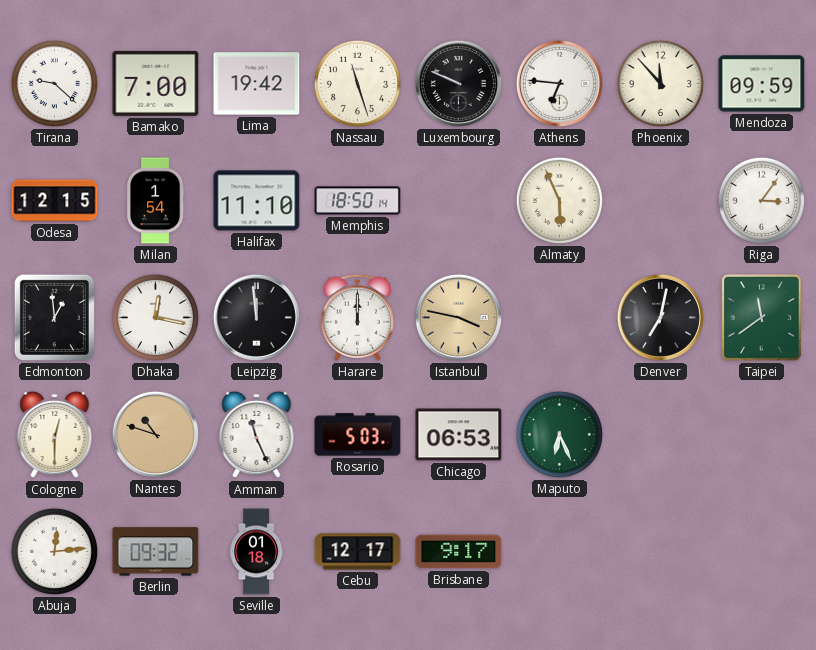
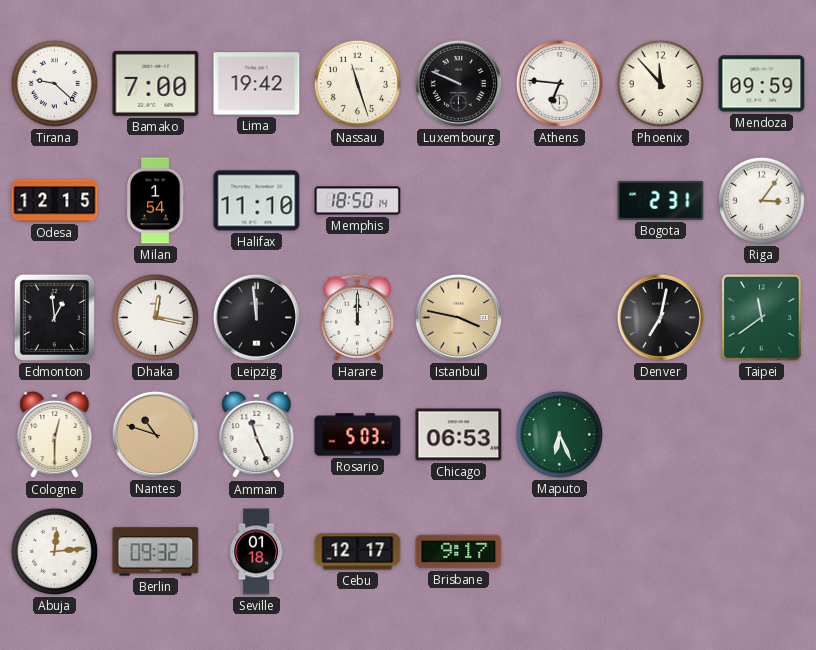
Almaty: 5:56 -> none
Bogota: none -> 2:31
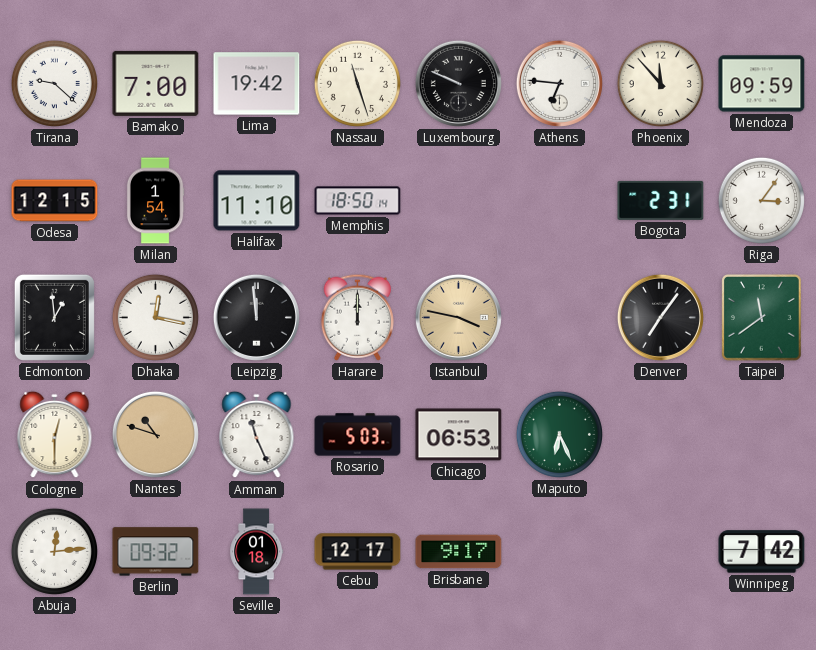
Denver: 7:02 -> 7:06
Winnipeg: none -> 7:42
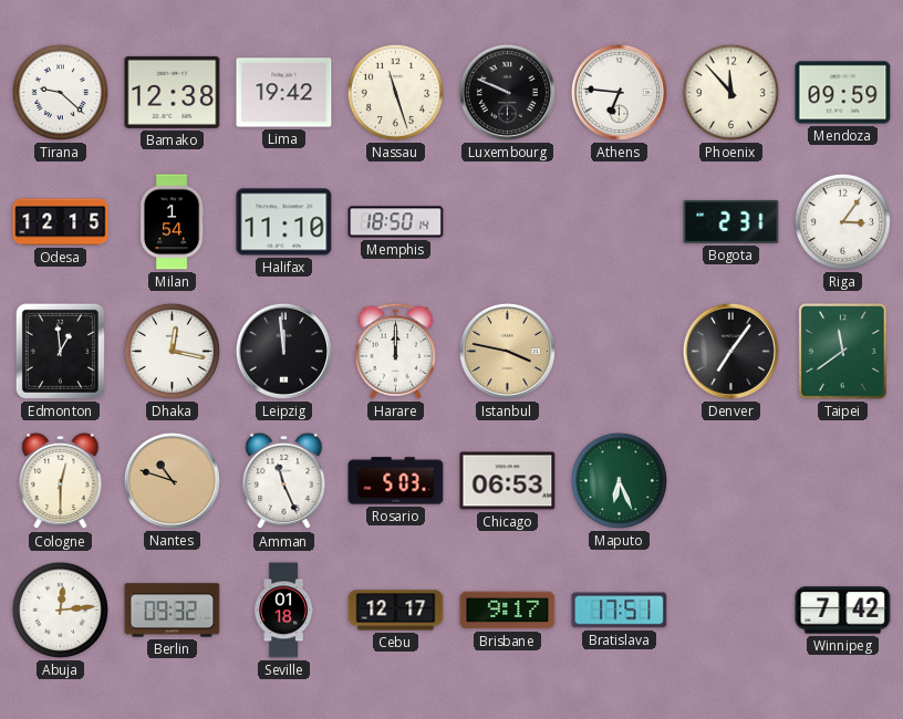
Bamako: 7:00 -> 12:38
Bratislava: none -> 17:51
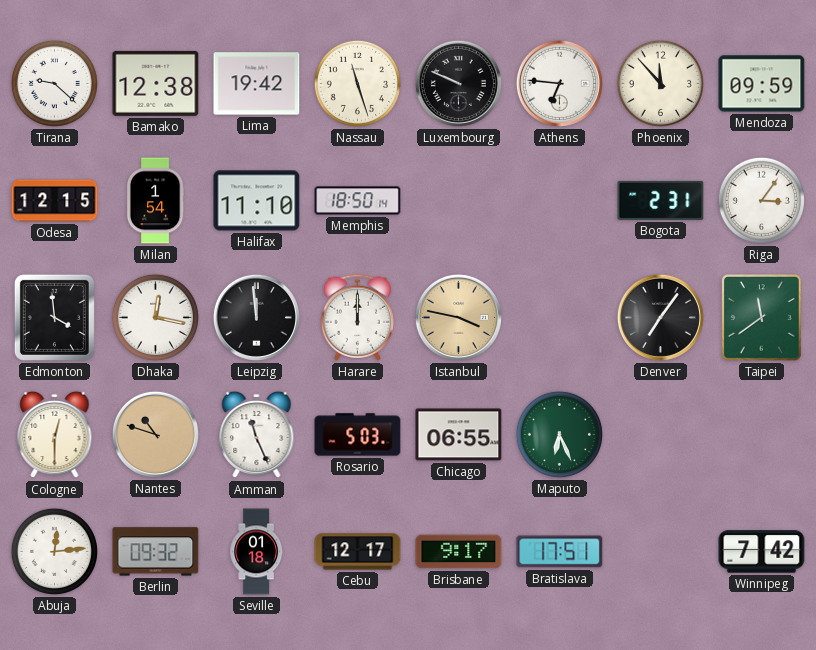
Edmonton: 12:59 -> 3:59
Chicago: 06:53 -> 06:55
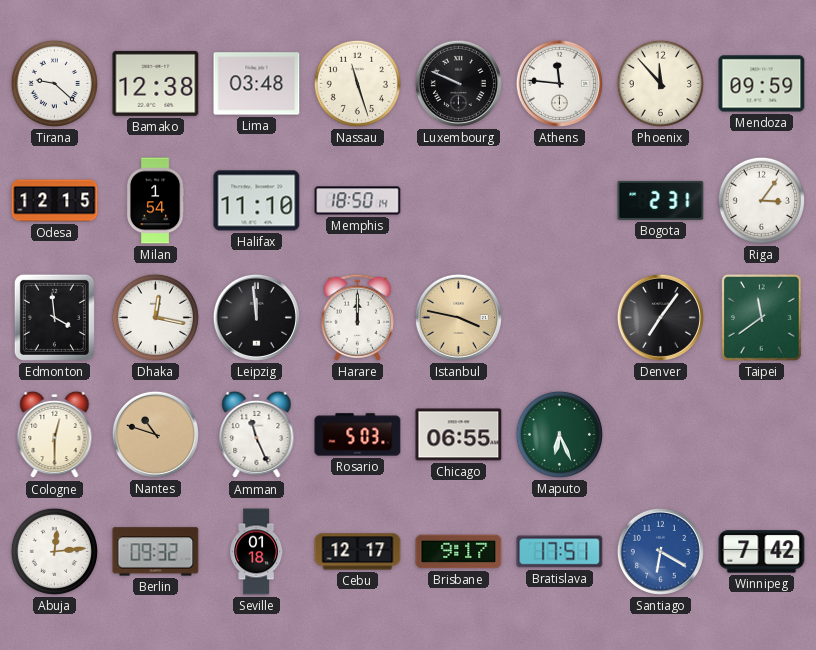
Lima: 19:42 -> 03:48
Athens: 6:46 -> 11:46
Santiago: none -> 6:20
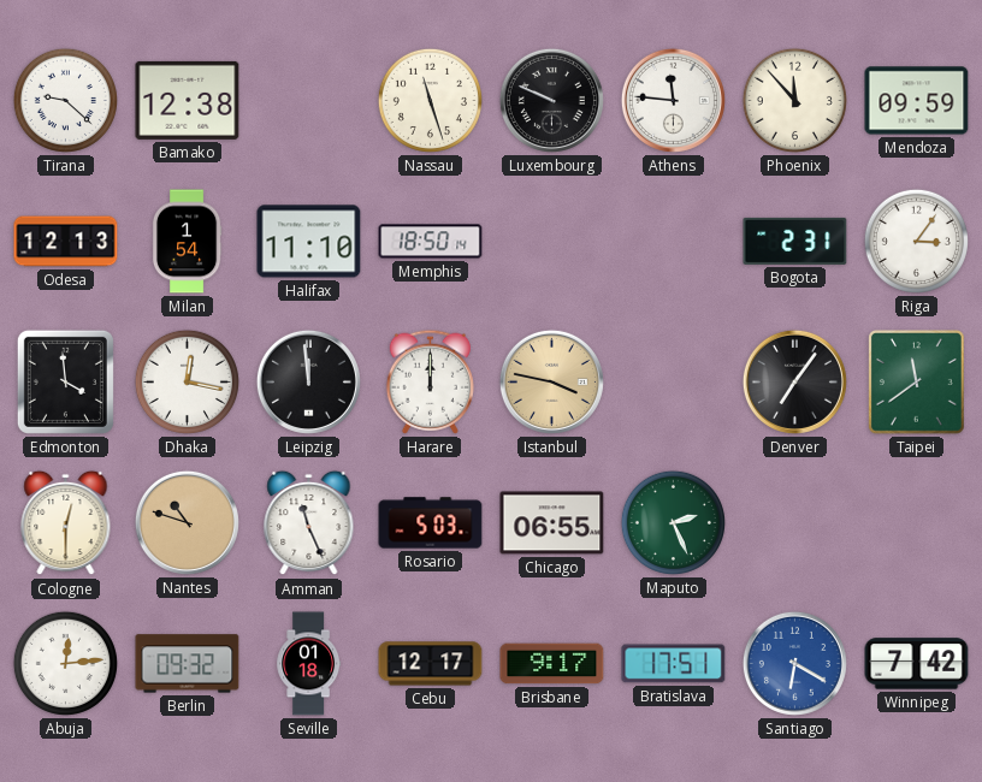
Lima: 03:48 -> none
Odesa: 12:15 -> 12:13
Maputo: 6:26 -> 2:26
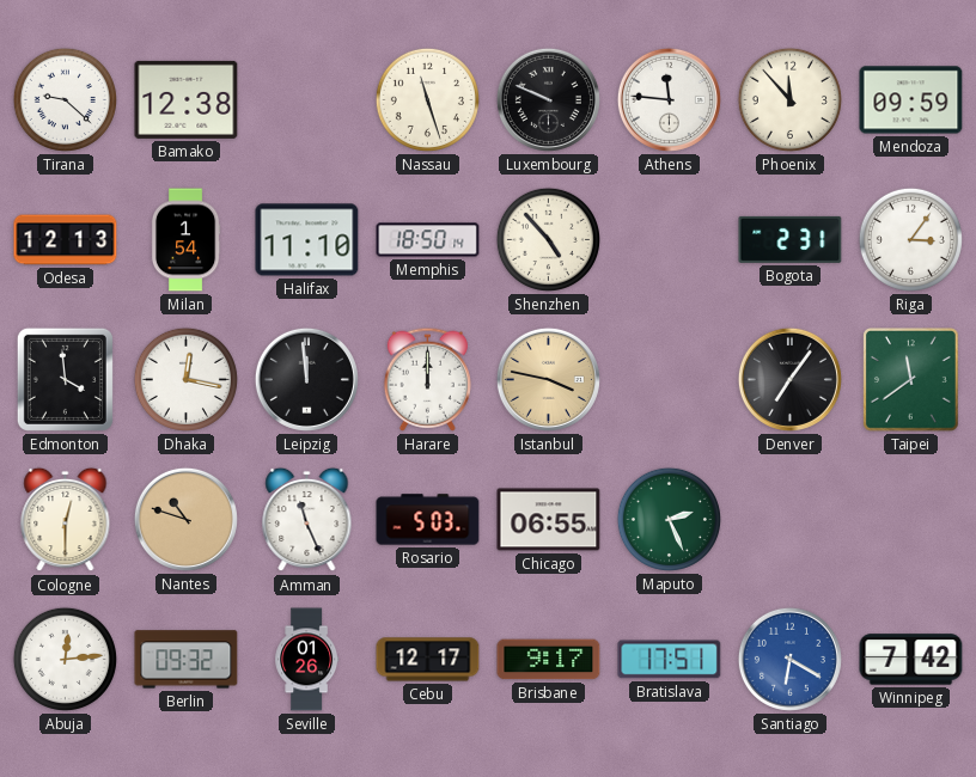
Shenzhen: none -> 4:53
Seville: 01:18 -> 01:26
